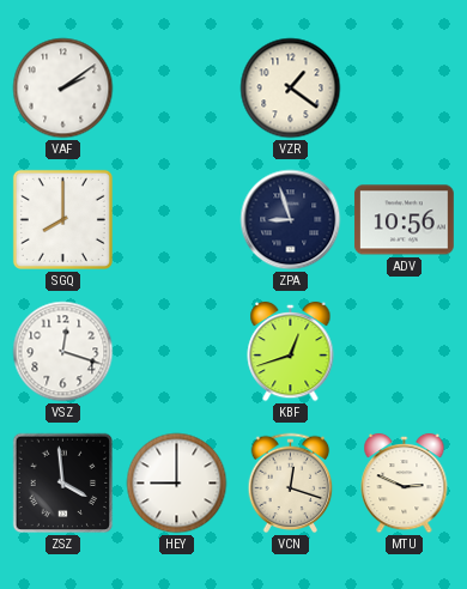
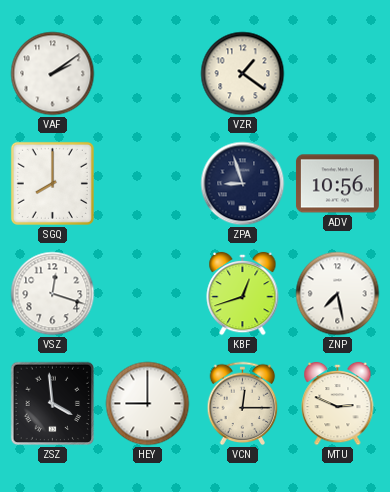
ZNP: none -> 7:28
VCN: 12:18 -> 12:15
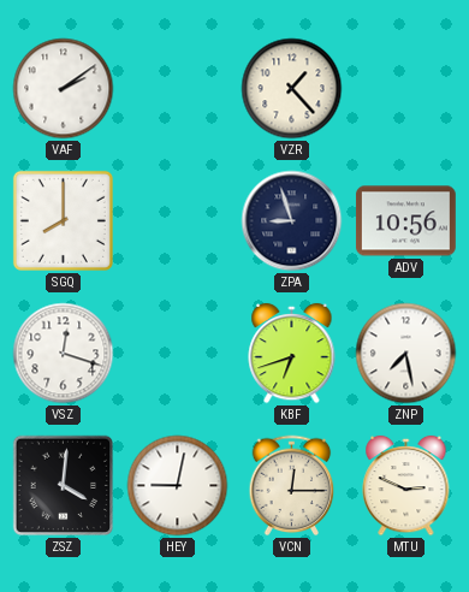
VZR: 1:21 -> 1:23
KBF: 12:42 -> 6:42
ZSZ: 3:59 -> 4:01
HEY: 9:00 -> 9:02
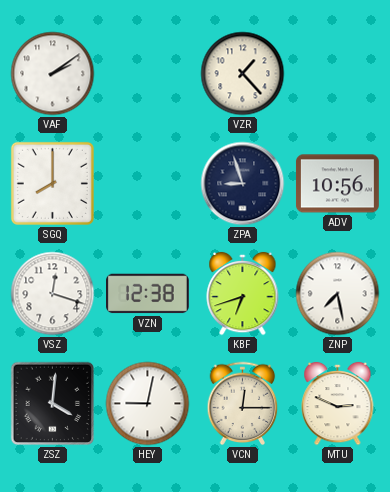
VZN: none -> 12:38
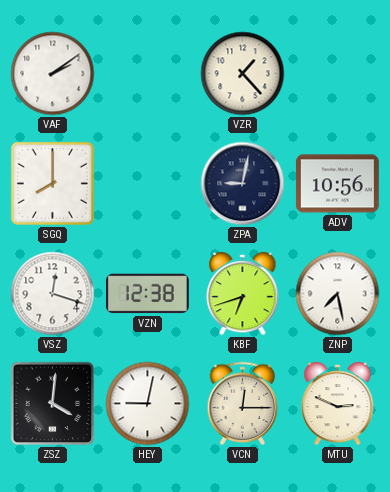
ZPA: 8:57 -> 9:02
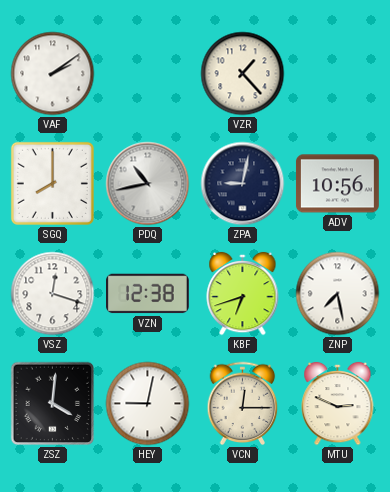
PDQ: none -> 10:43
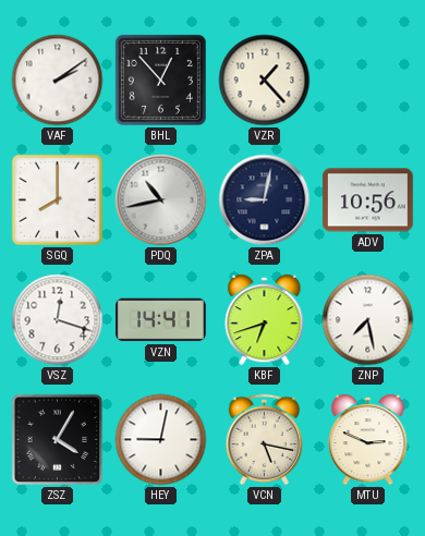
BHL: none -> 12:53
VZN: 12:38 -> 14:41
ZSZ: 4:01 -> 4:05
VCN: 12:15 -> 5:17
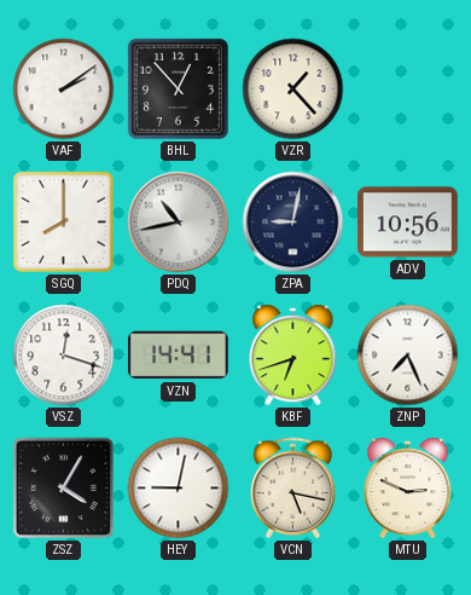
ZNP: 7:28 -> 7:26
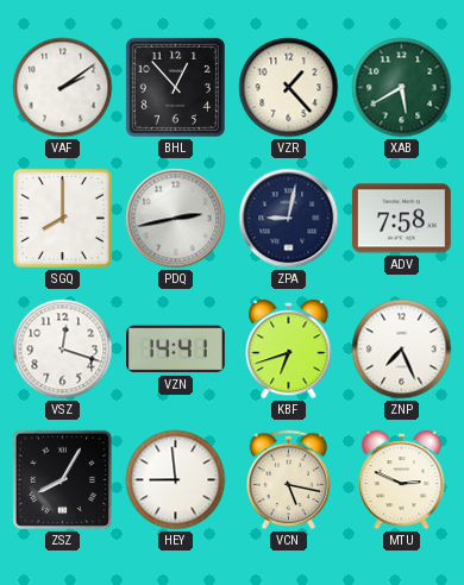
XAB: none -> 5:40
PDQ: 10:43 -> 2:43
ADV: 10:56 -> 7:58
ZSZ: 4:05 -> 8:05
HEY: 9:02 -> 8:59
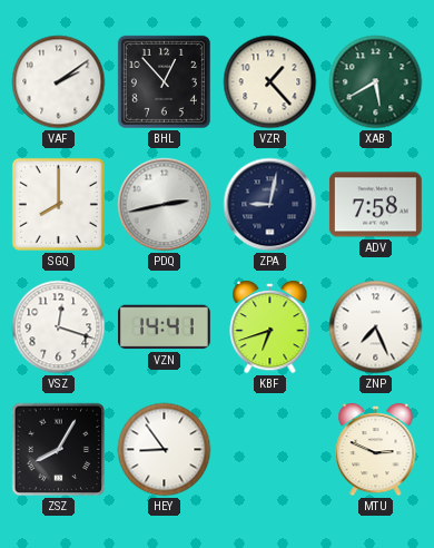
HEY: 8:59 -> 8:54
VCN: 5:17 -> none
